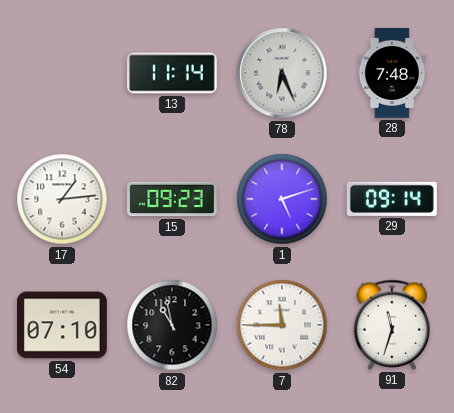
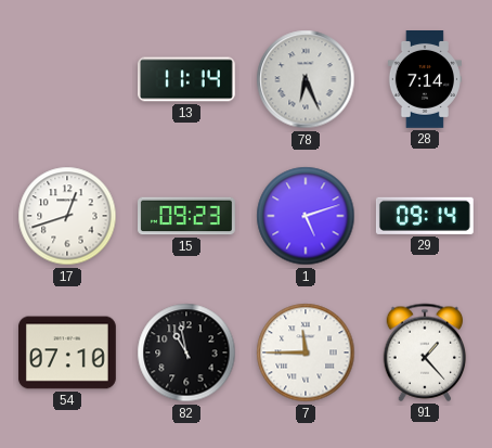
28: 7:48 -> 7:14
17: 1:14 -> 12:42
91: 11:33 -> 1:23
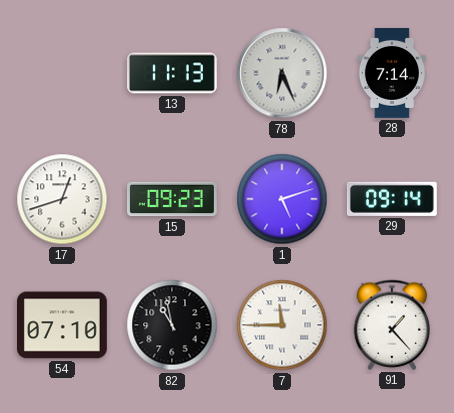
13: 11:14 -> 11:13
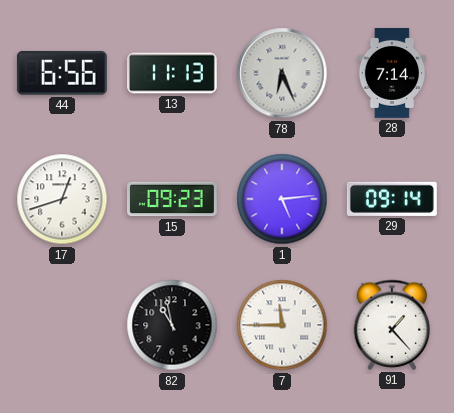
44: none -> 6:56
1: 5:12 -> 5:14
54: 07:10 -> none
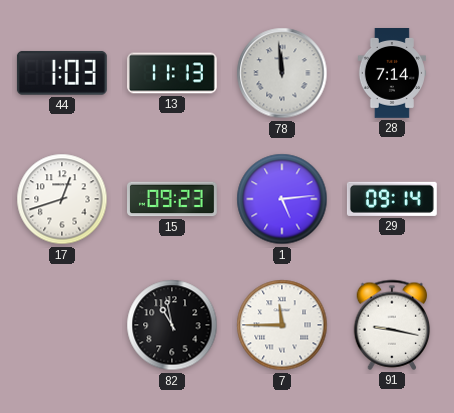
44: 6:56 -> 1:03
78: 6:26 -> 11:59
91: 1:23 -> 9:17
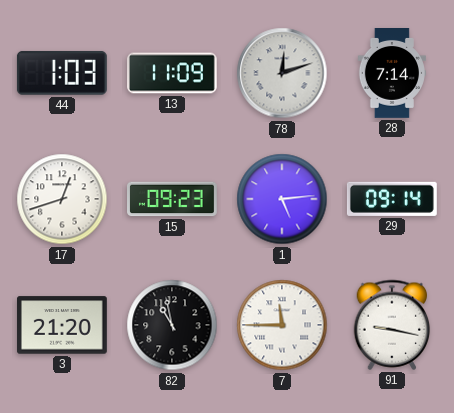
13: 11:13 -> 11:09
78: 11:59 -> 12:12
3: none -> 21:20
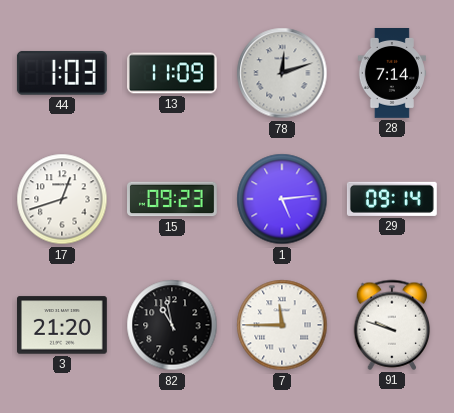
91: 9:17 -> 9:48
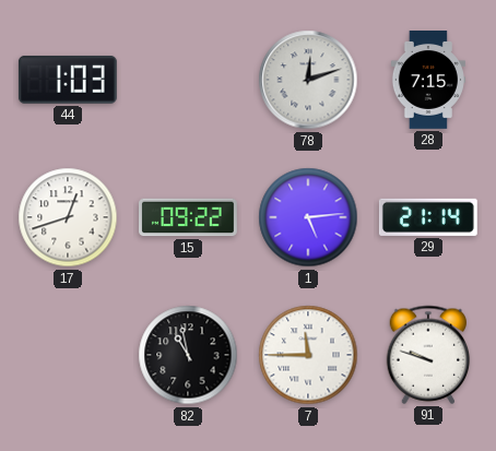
13: 11:09 -> none
28: 7:14 -> 7:15
15: 09:23 -> 09:22
29: 09:14 -> 21:14
3: 21:20 -> none
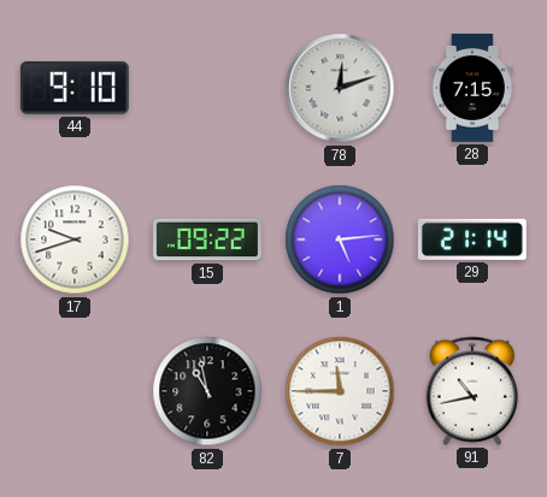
44: 1:03 -> 9:10
17: 12:42 -> 9:42
91: 9:48 -> 10:43
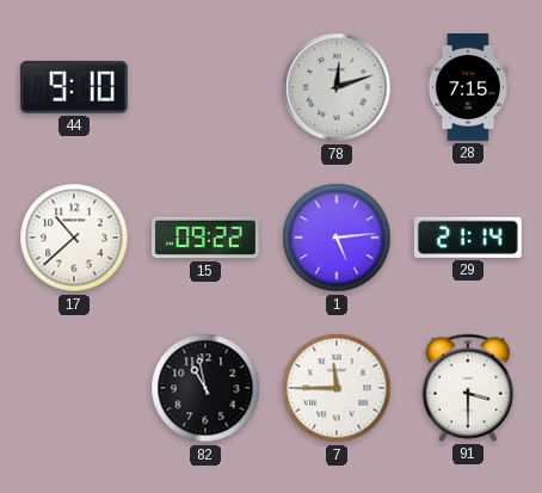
17: 9:42 -> 10:38
91: 10:43 -> 3:30
